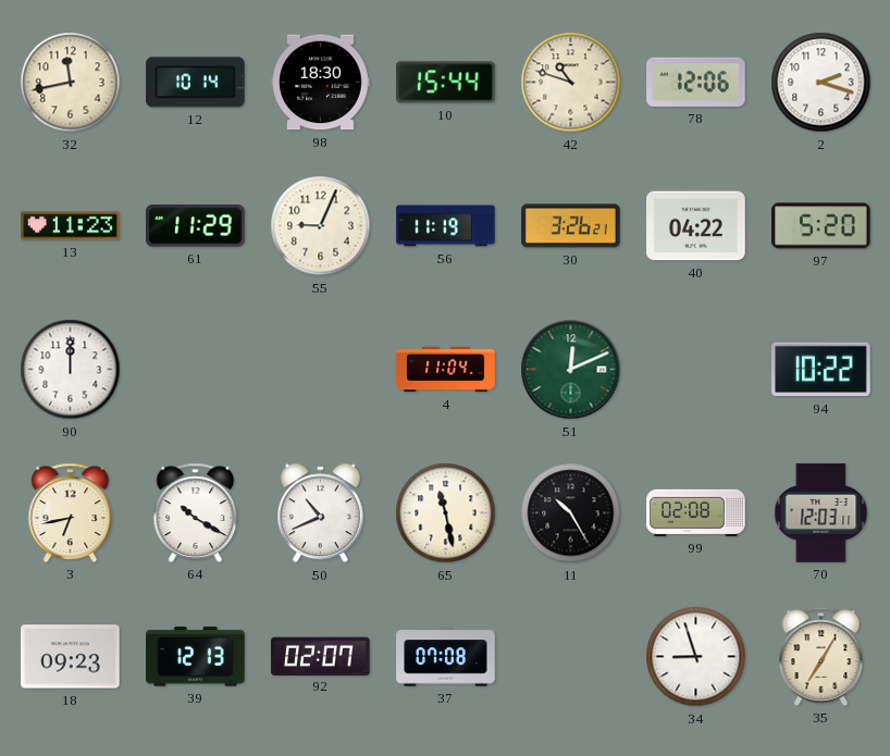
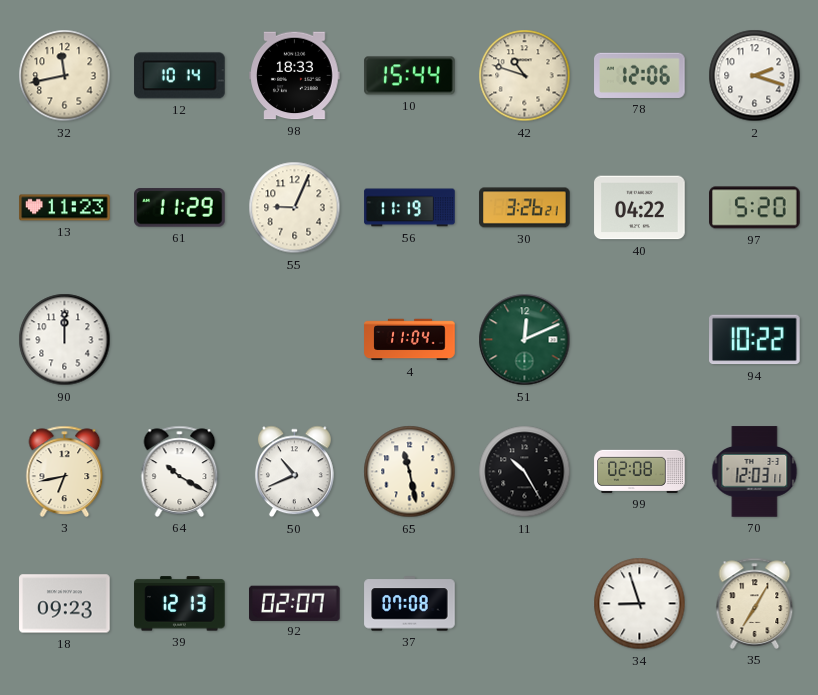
98: 18:30 -> 18:33
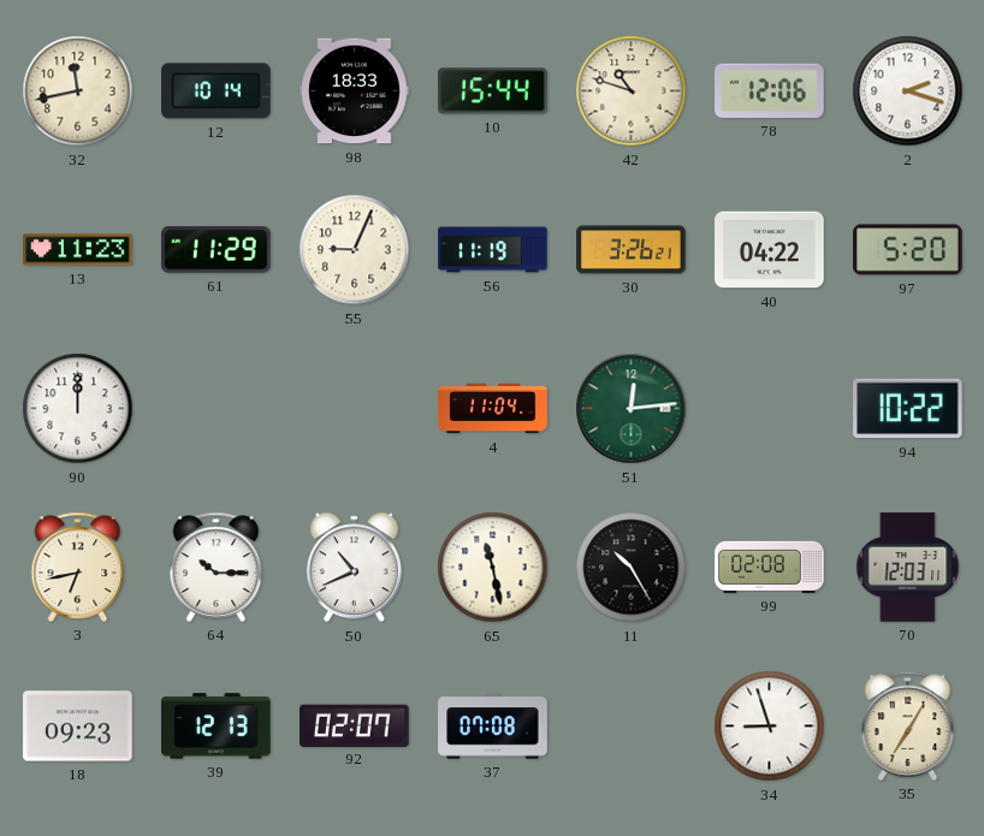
51: 12:11 -> 12:14
64: 10:20 -> 10:15
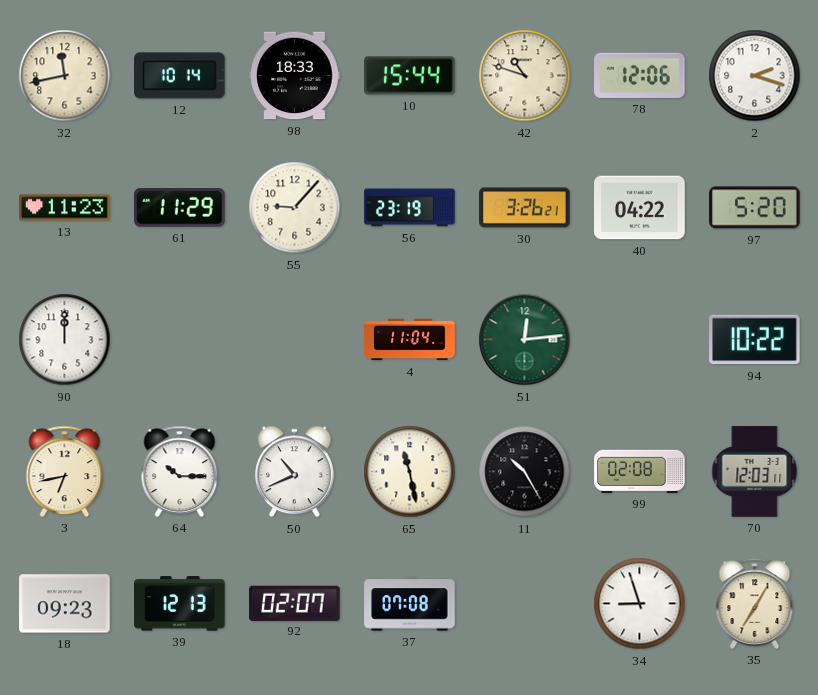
55: 9:04 -> 9:07
56: 11:19 -> 23:19
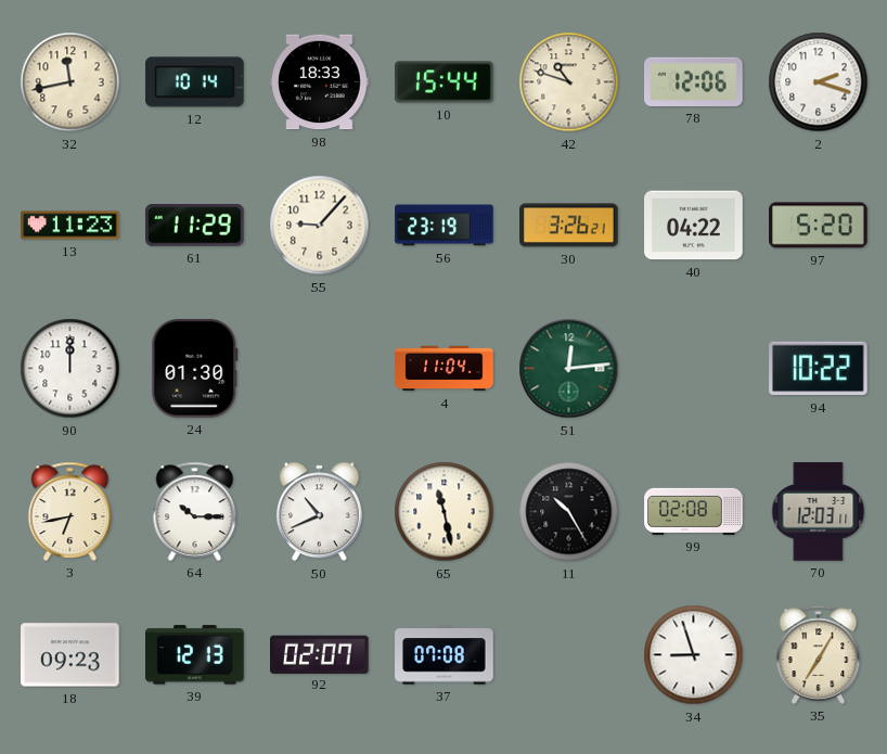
24: none -> 01:30
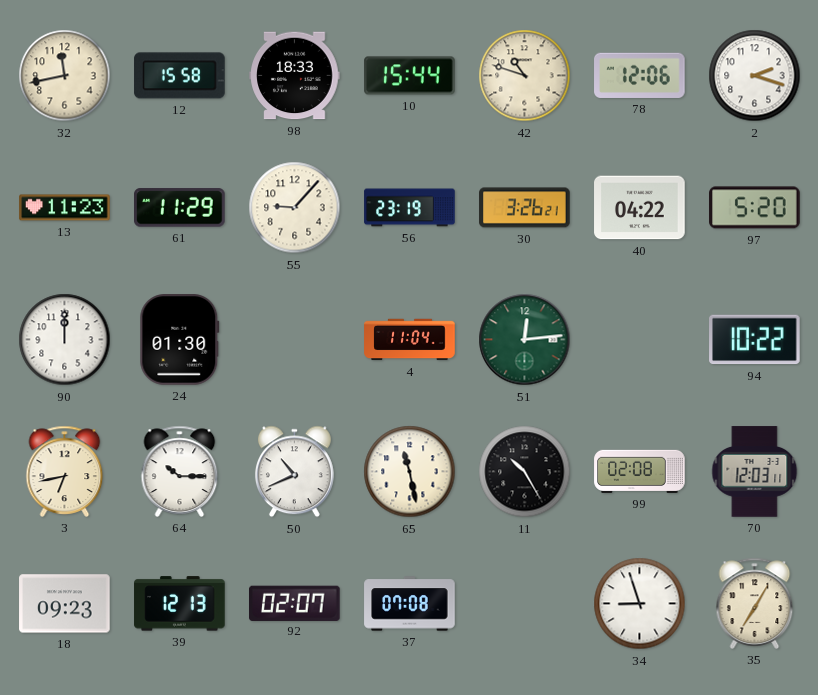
12: 10:14 -> 15:58
